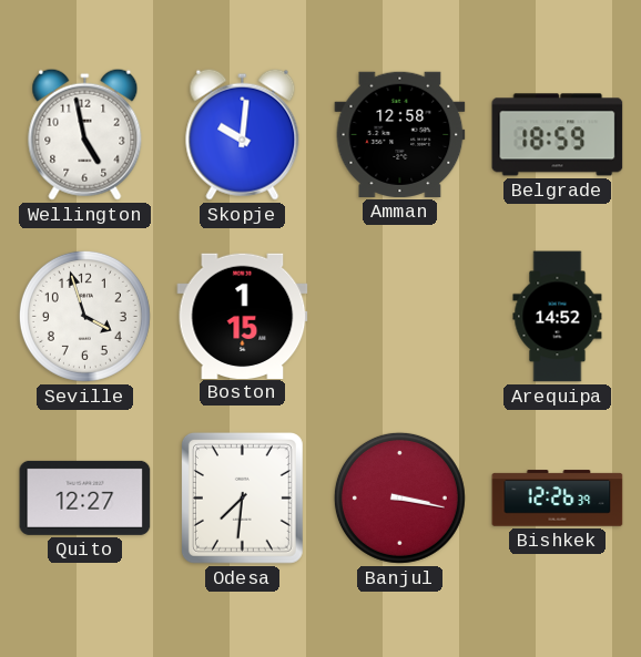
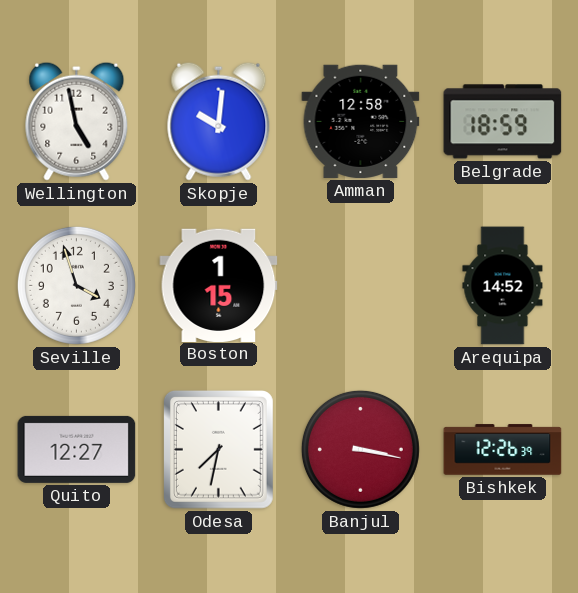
Odesa: 7:31 -> 7:32
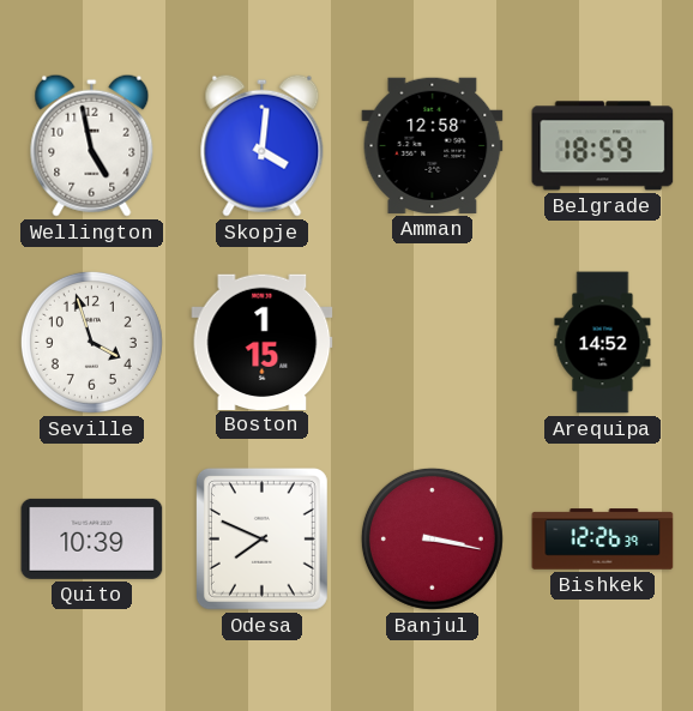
Skopje: 10:01 -> 4:01
Quito: 12:27 -> 10:39
Odesa: 7:32 -> 7:49
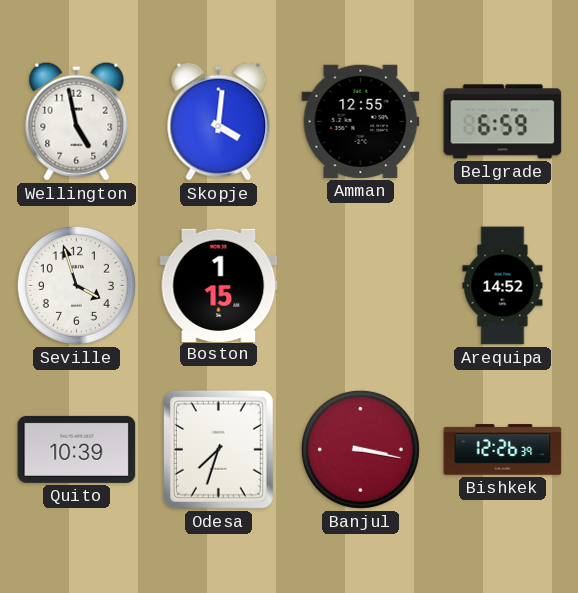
Amman: 12:58 -> 12:55
Belgrade: 18:59 -> 6:59
Odesa: 7:49 -> 7:33
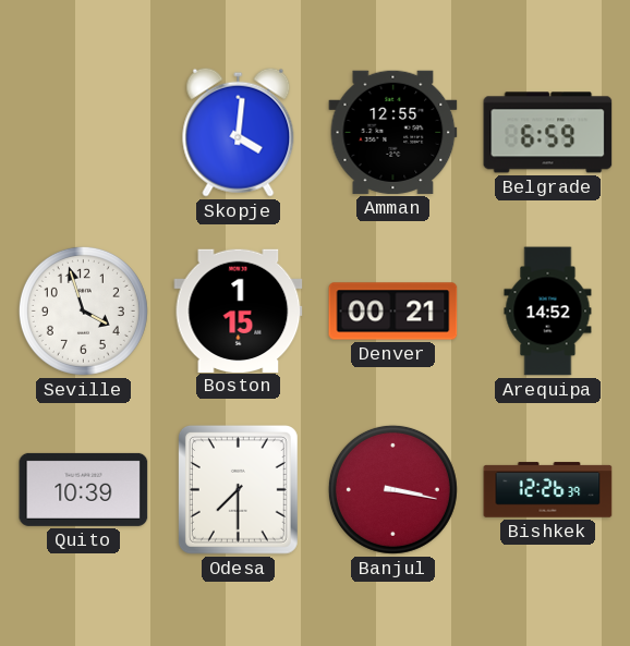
Wellington: 4:58 -> none
Denver: none -> 00:21
Odesa: 7:33 -> 7:30
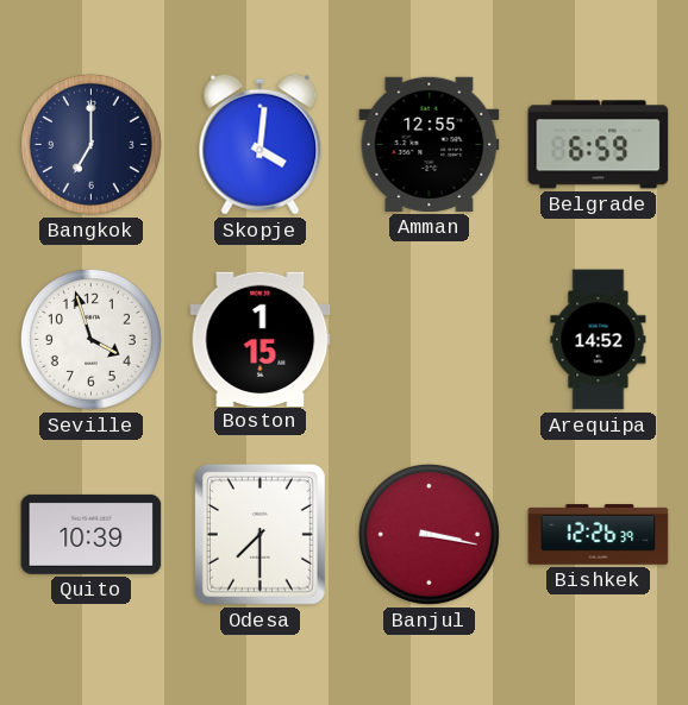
Bangkok: none -> 7:00
Denver: 00:21 -> none
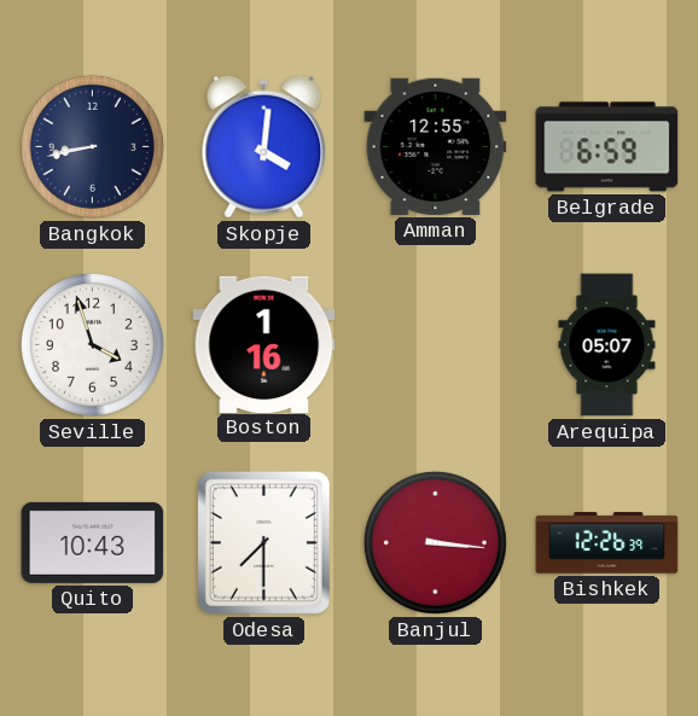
Bangkok: 7:00 -> 8:43
Boston: 1:15 -> 1:16
Arequipa: 14:52 -> 05:07
Quito: 10:39 -> 10:43
Banjul: 3:17 -> 3:16
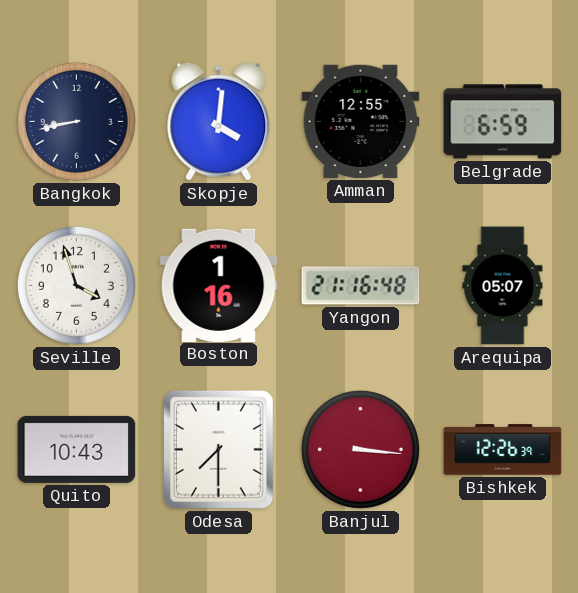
Yangon: none -> 21:16
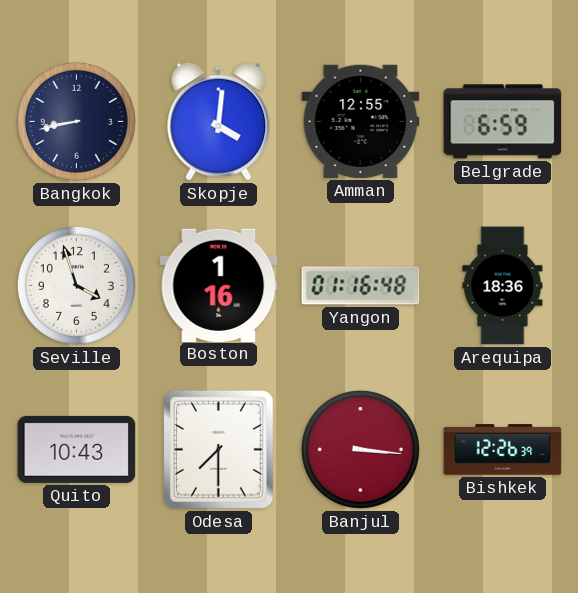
Yangon: 21:16 -> 01:16
Arequipa: 05:07 -> 18:36
